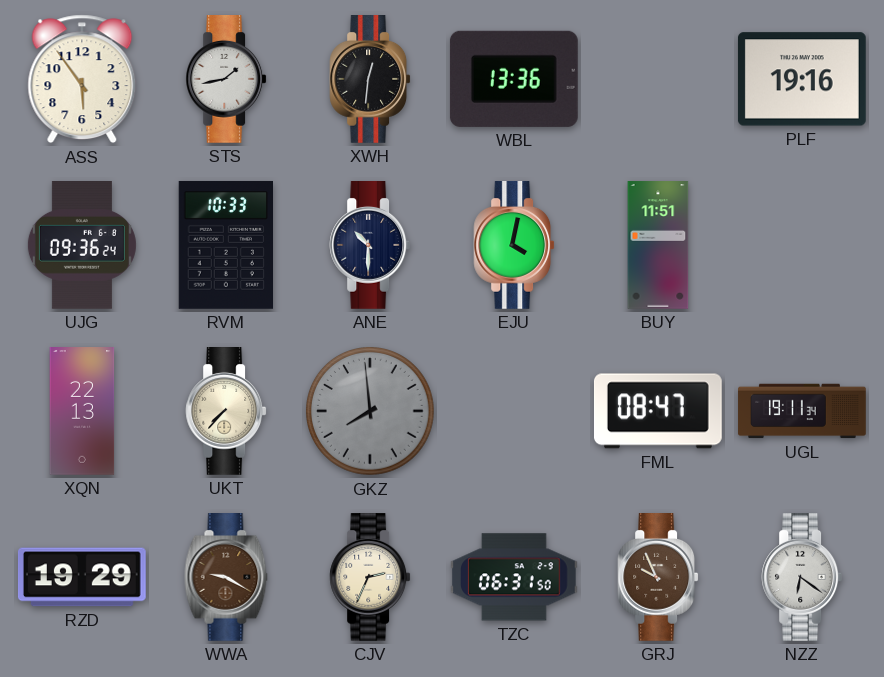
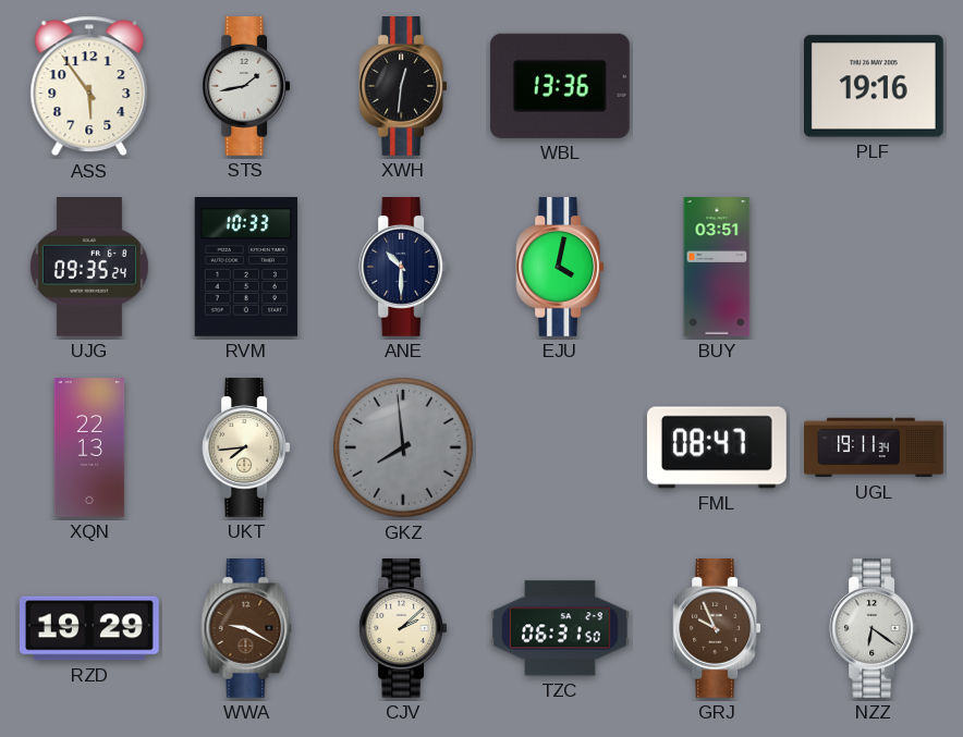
UJG: 09:36 -> 09:35
BUY: 11:51 -> 03:51
UKT: 7:37 -> 7:44
CJV: 2:34 -> 2:08
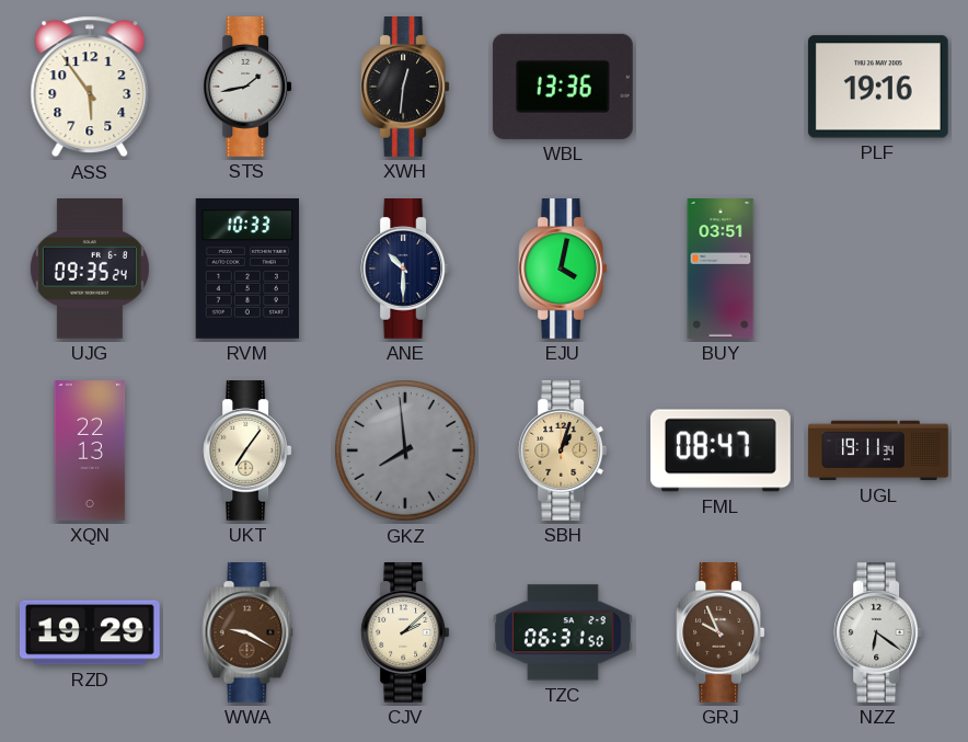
UKT: 7:44 -> 7:06
SBH: none -> 1:03
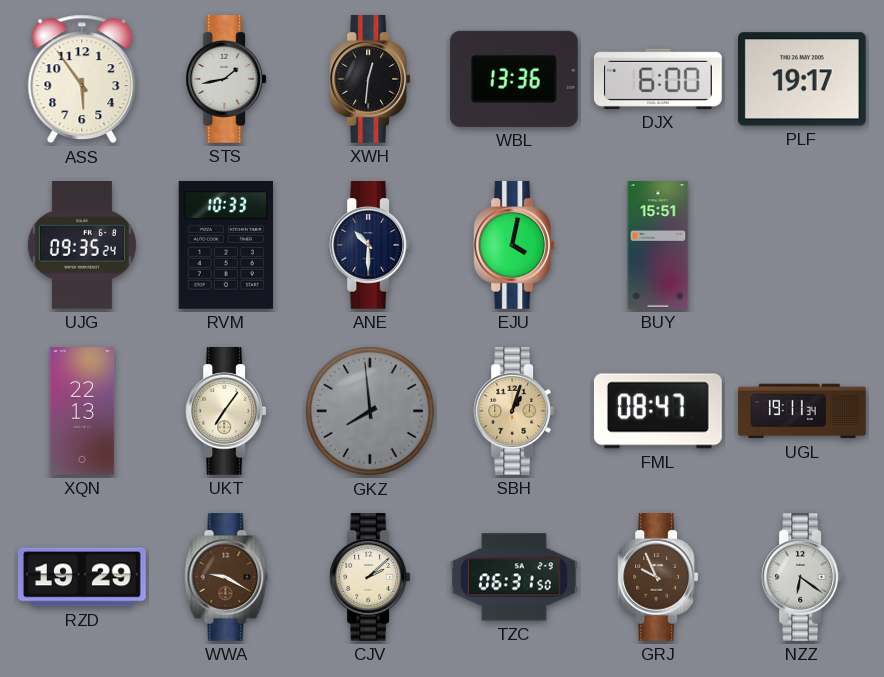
DJX: none -> 6:00
PLF: 19:16 -> 19:17
BUY: 03:51 -> 15:51
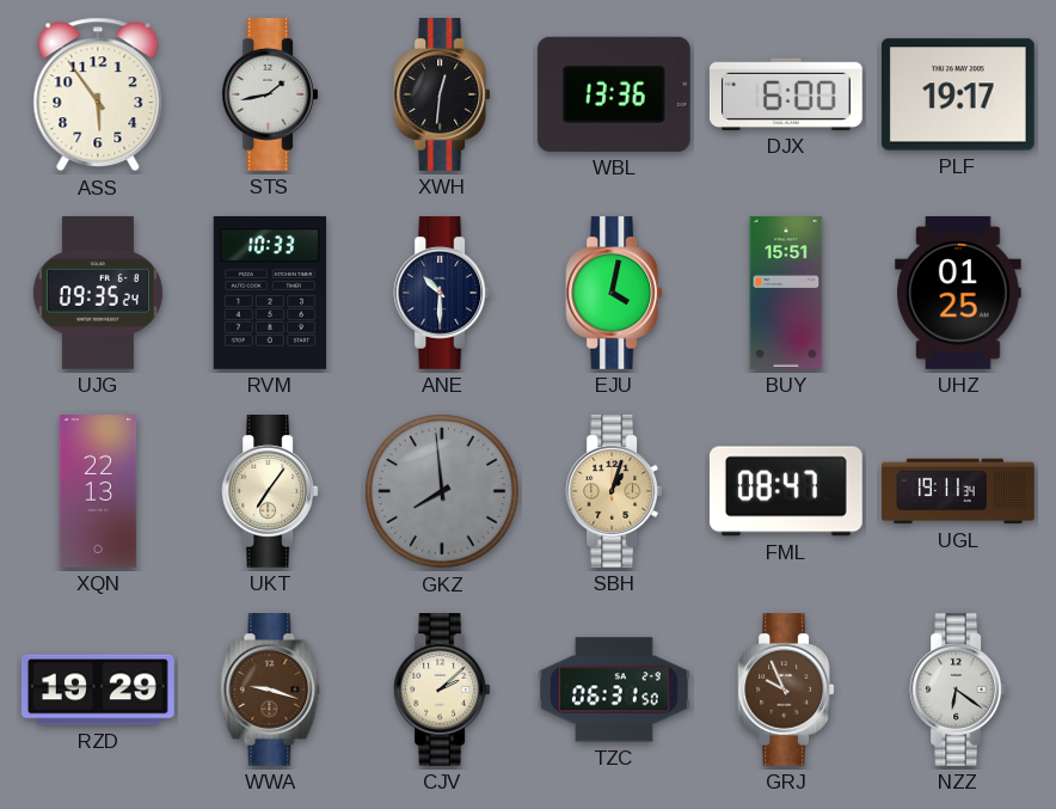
UHZ: none -> 01:25
WWA: 9:20 -> 9:18
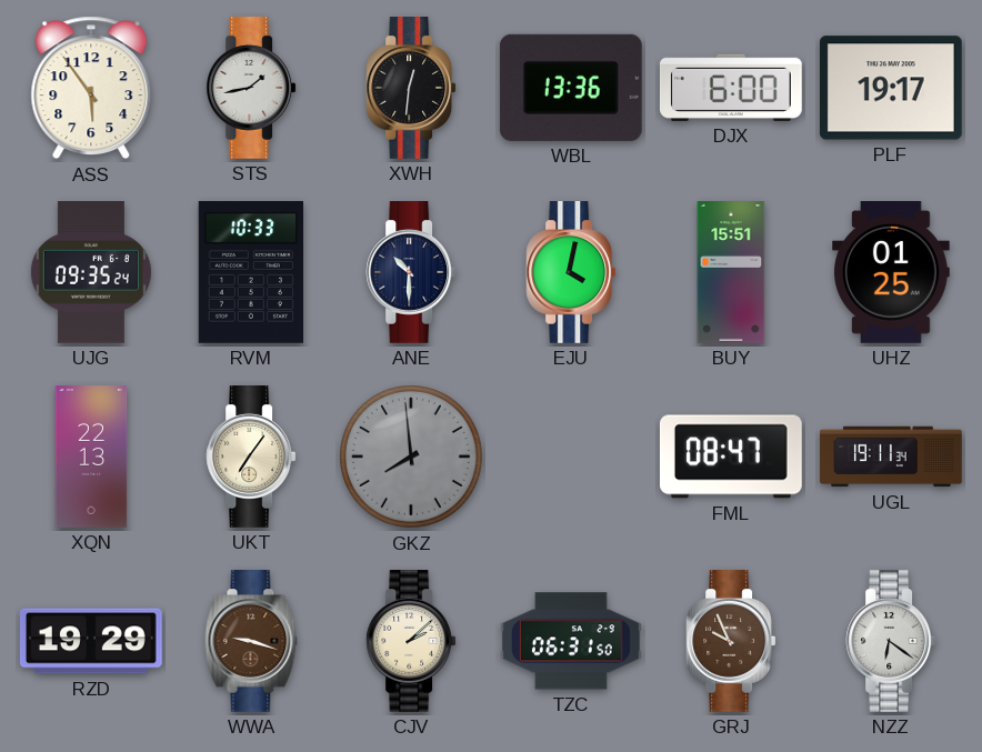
SBH: 1:03 -> none
